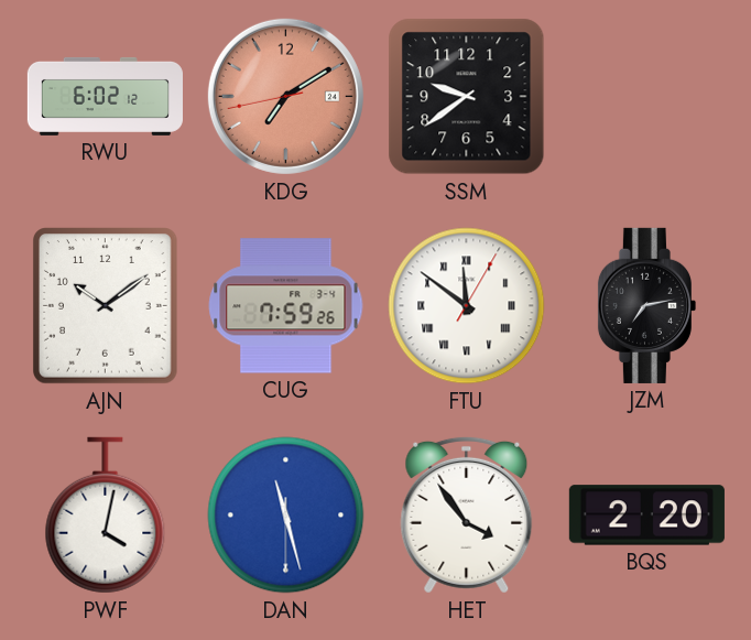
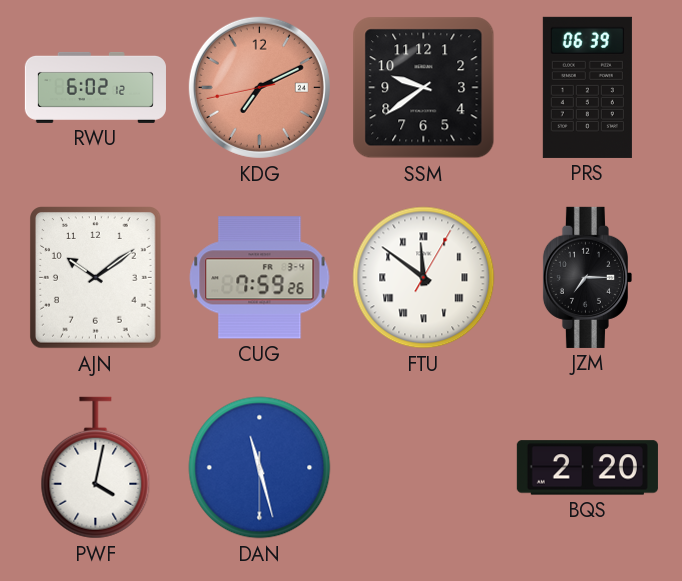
KDG: 7:09 -> 7:10
PRS: none -> 06:39
JZM: 7:13 -> 7:15
HET: 3:54 -> none
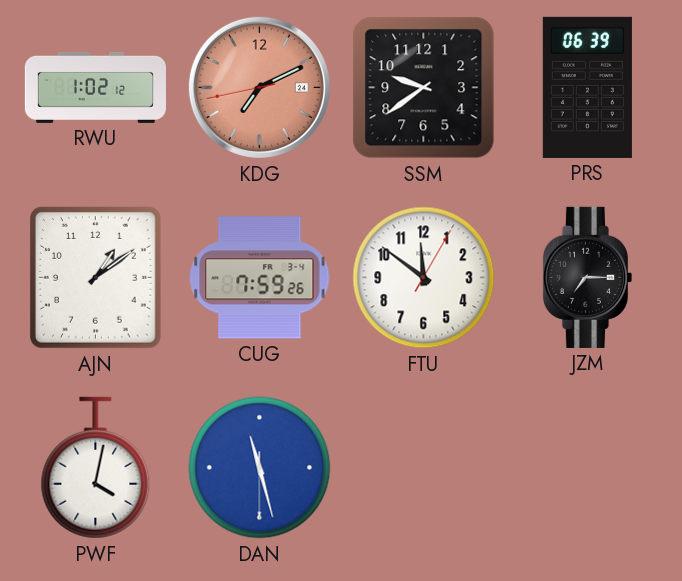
RWU: 6:02 -> 1:02
AJN: 10:09 -> 1:09
FTU numerals: Roman -> Arabic
BQS: 2:20 -> none
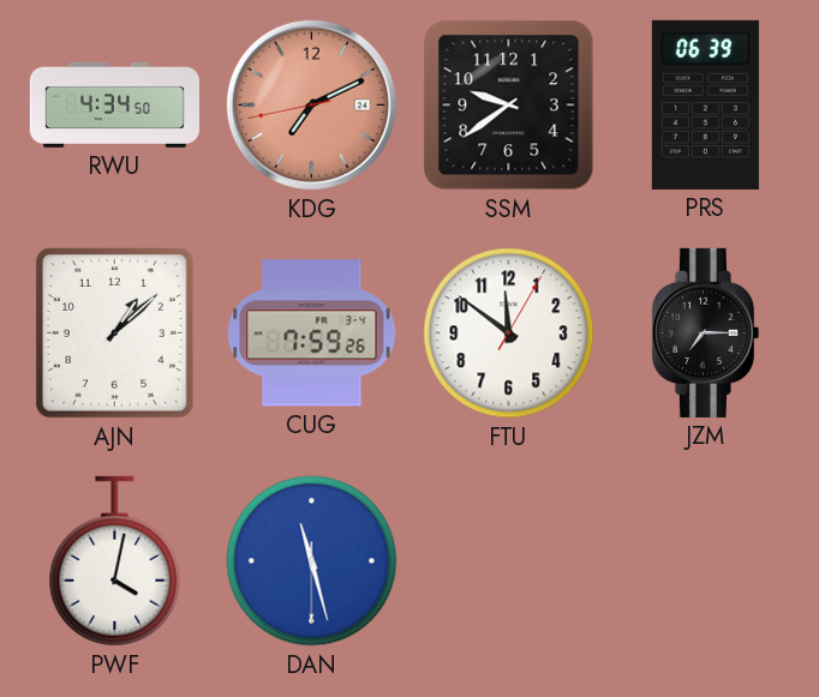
RWU: 1:02 -> 4:34
AJN: 1:09 -> 1:08
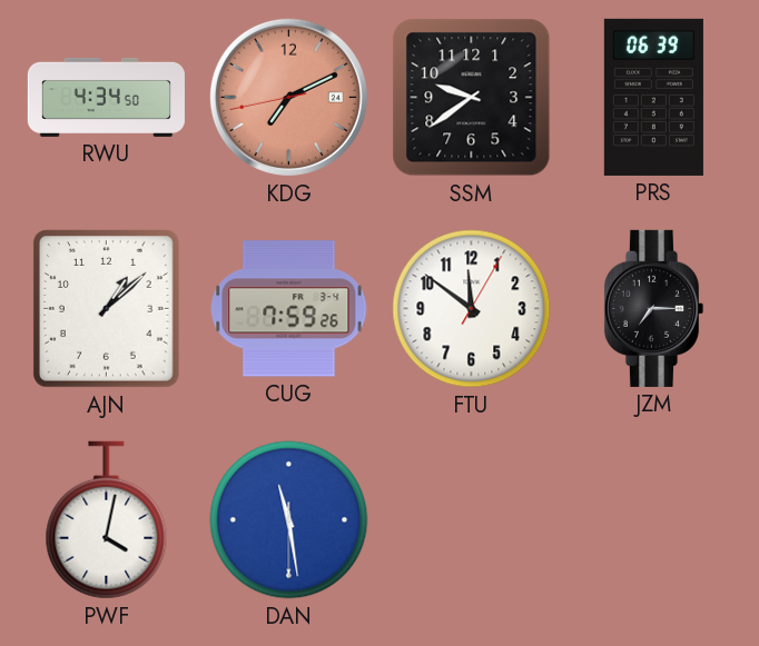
DAN: 11:27 -> 11:28
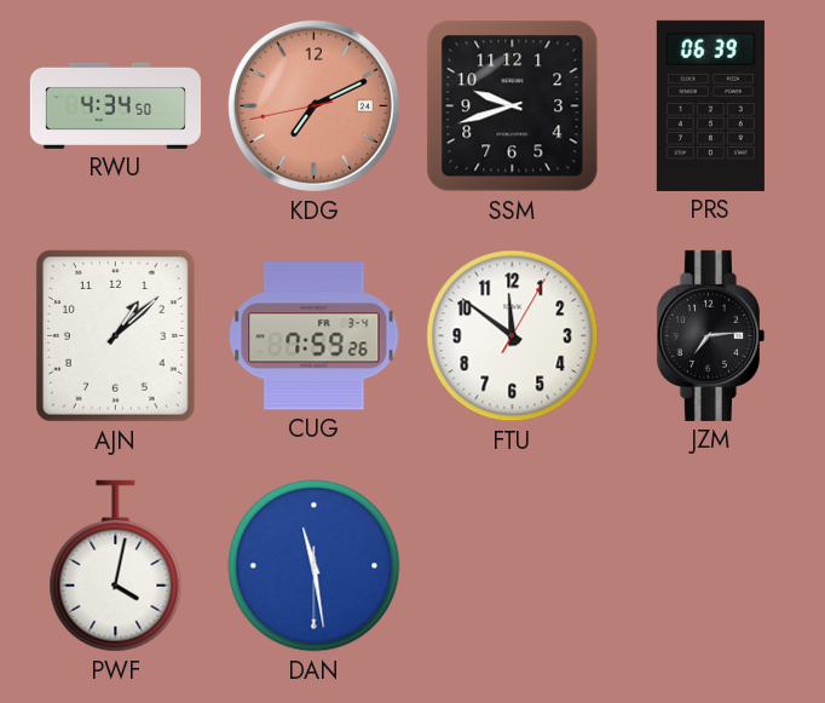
SSM: 9:39 -> 9:42
JZM: 7:15 -> 7:14
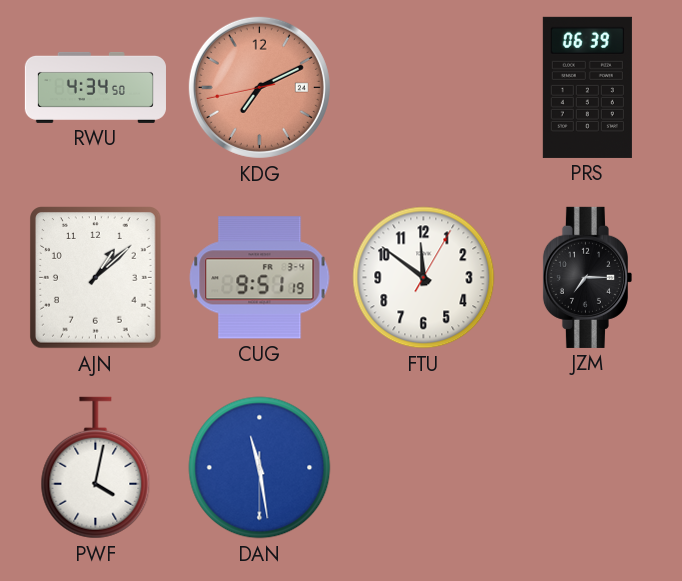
SSM: 9:42 -> none
CUG: 7:59 -> 9:51
JZM: 7:14 -> 7:15
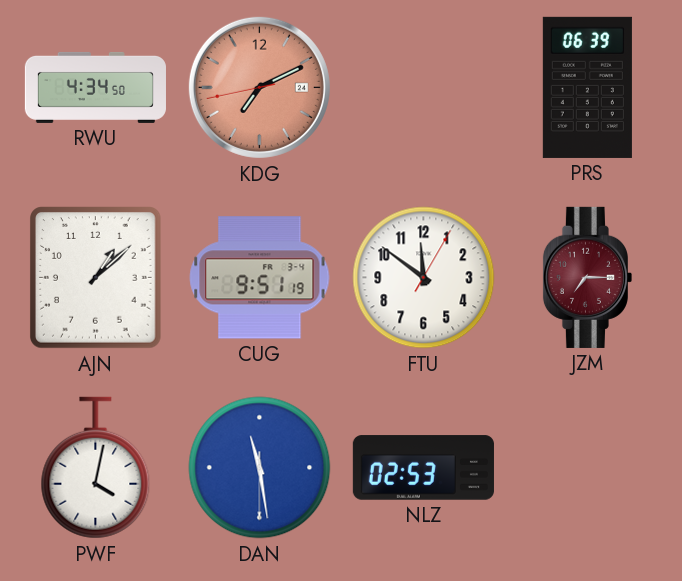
JZM dial: black -> burgundy
NLZ: none -> 02:53
